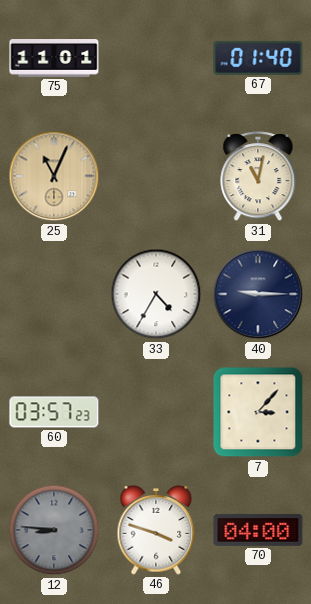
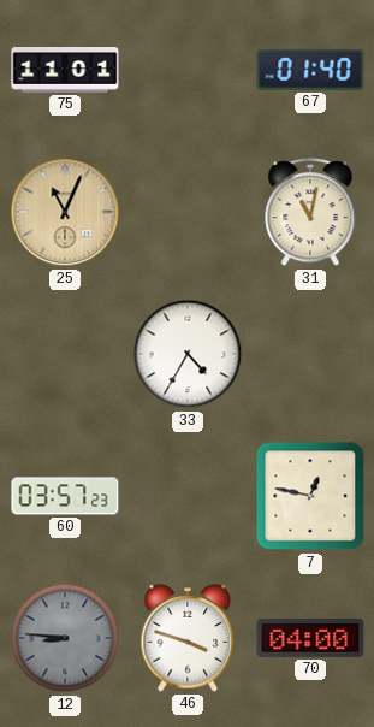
40: 9:15 -> none
7: 3:07 -> 12:47
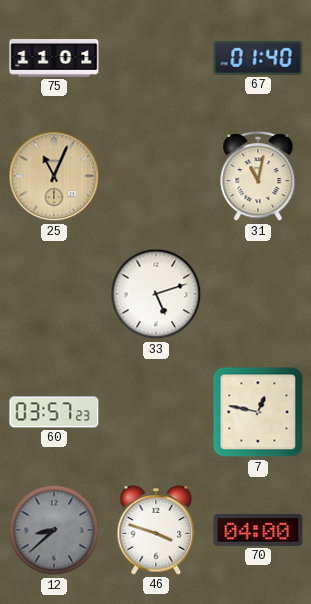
33: 4:35 -> 5:12
12: 8:46 -> 8:38
